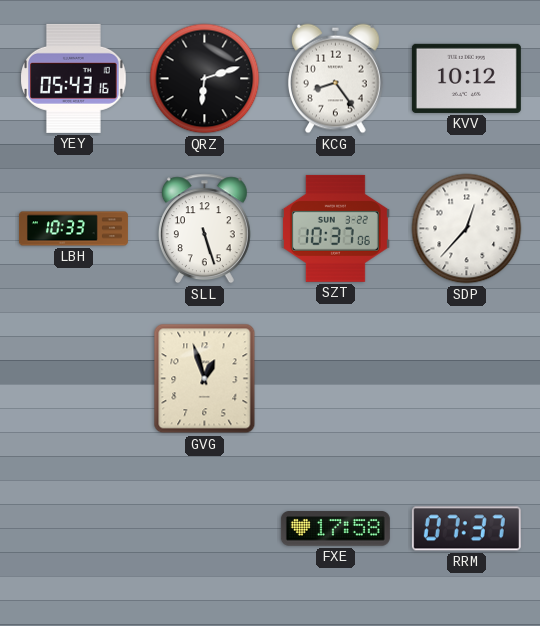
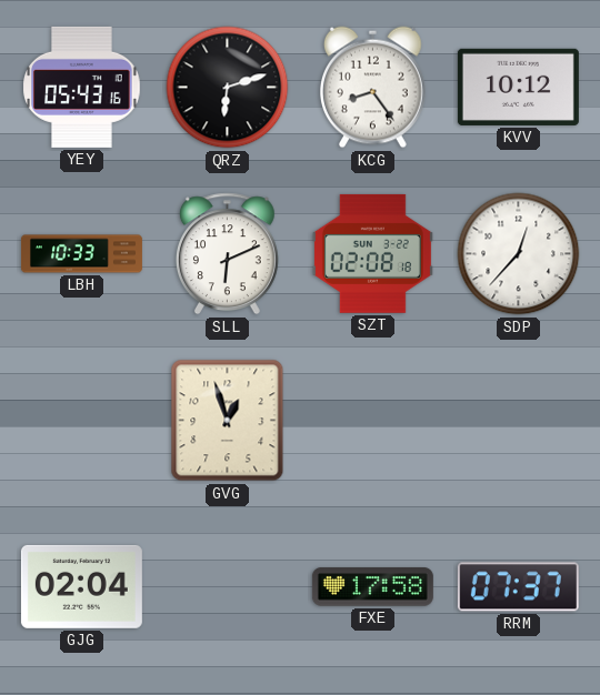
SLL: 5:27 -> 6:11
SZT: 10:37 -> 02:08
GJG: none -> 02:04
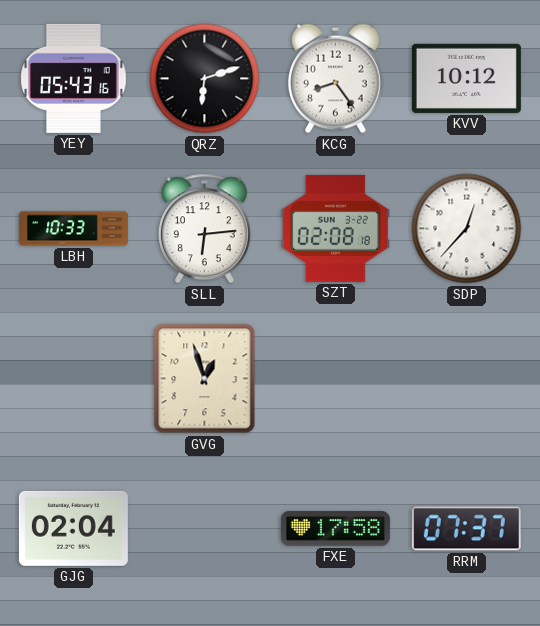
SLL: 6:11 -> 6:14
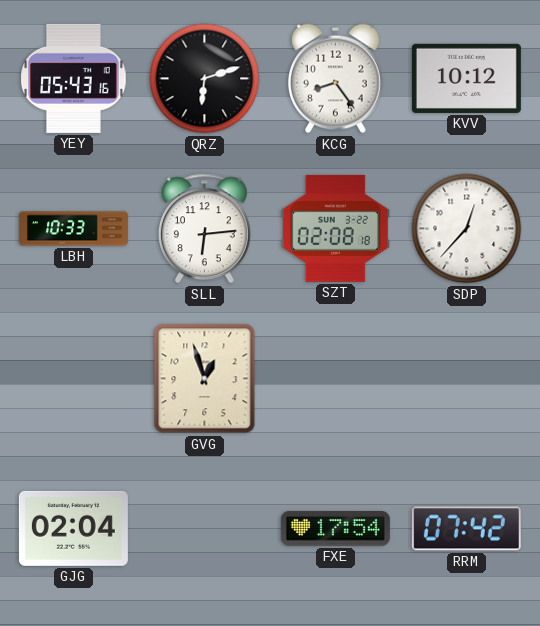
FXE: 17:58 -> 17:54
RRM: 07:37 -> 07:42
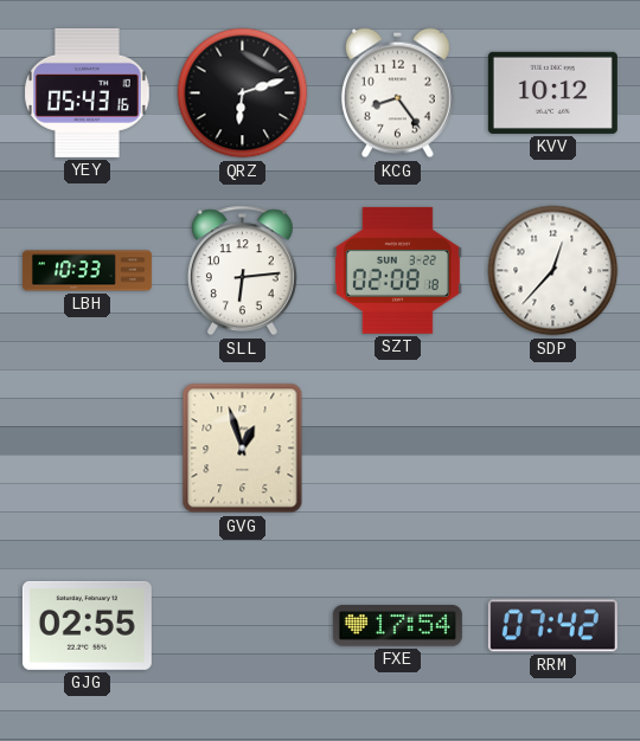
GJG: 02:04 -> 02:55
